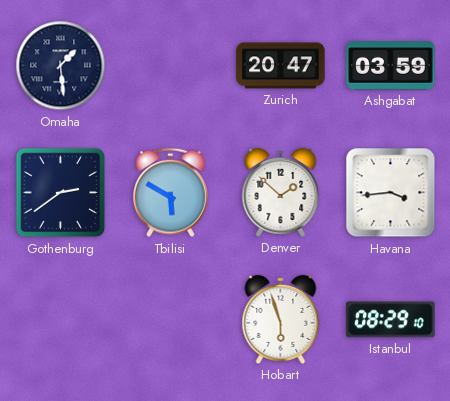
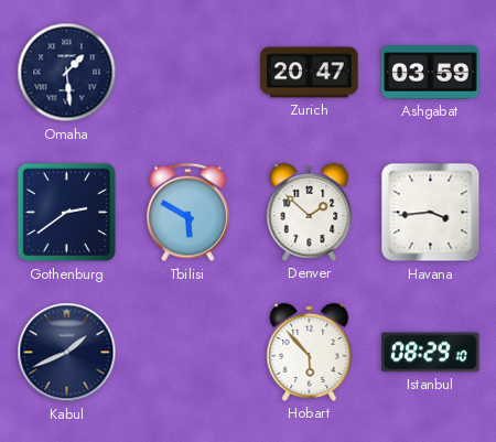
Kabul: none -> 1:41
Hobart: 5:57 -> 5:53
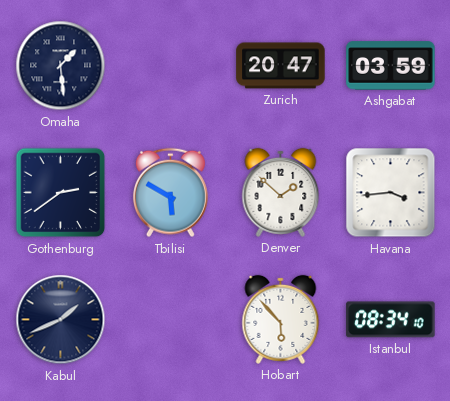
Istanbul: 08:29 -> 08:34
